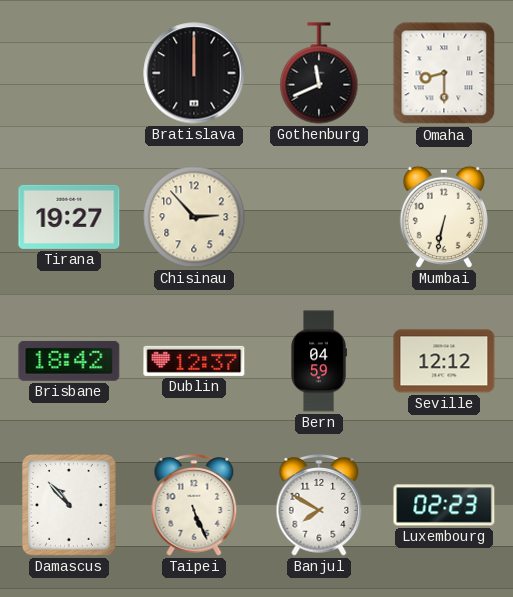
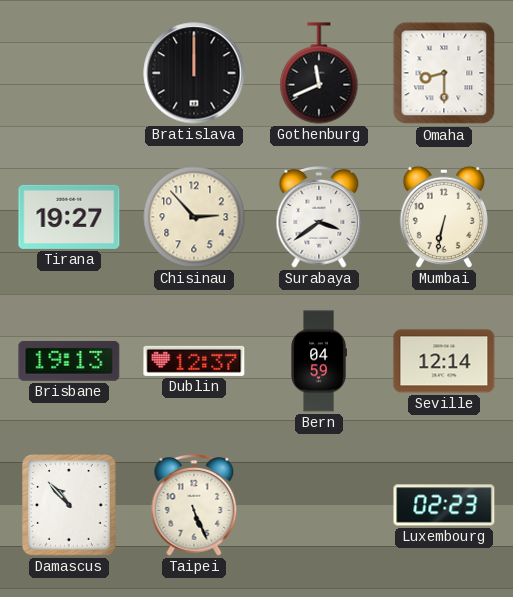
Surabaya: none -> 3:39
Brisbane: 18:42 -> 19:13
Seville: 12:12 -> 12:14
Banjul: 7:50 -> none
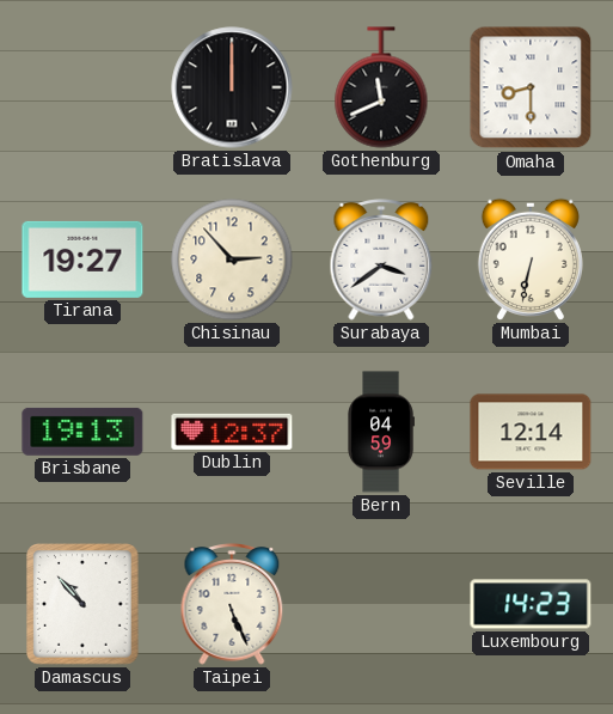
Luxembourg: 02:23 -> 14:23
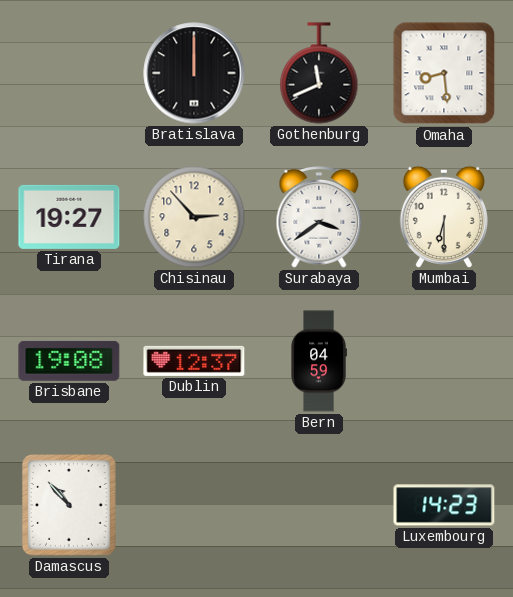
Omaha: 8:30 -> 8:29
Mumbai: 6:32 -> 6:30
Brisbane: 19:13 -> 19:08
Seville: 12:14 -> none
Taipei: 5:26 -> none
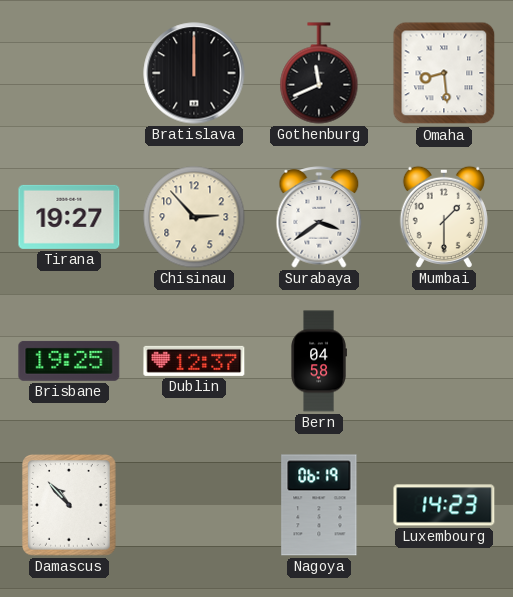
Mumbai: 6:30 -> 1:30
Brisbane: 19:08 -> 19:25
Bern: 04:59 -> 04:58
Nagoya: none -> 06:19
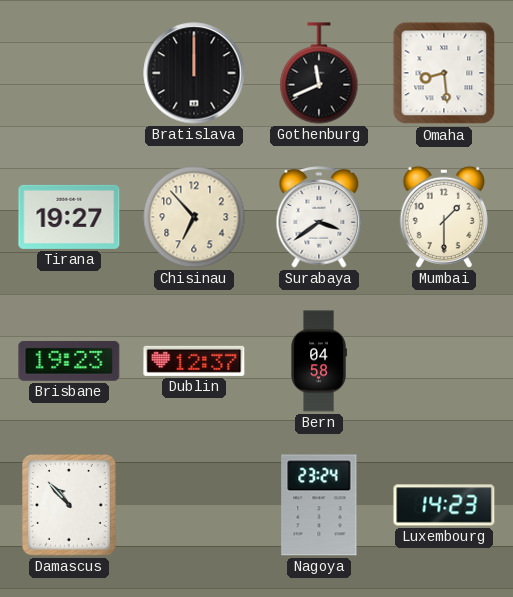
Chisinau: 2:53 -> 6:53
Brisbane: 19:25 -> 19:23
Nagoya: 06:19 -> 23:24
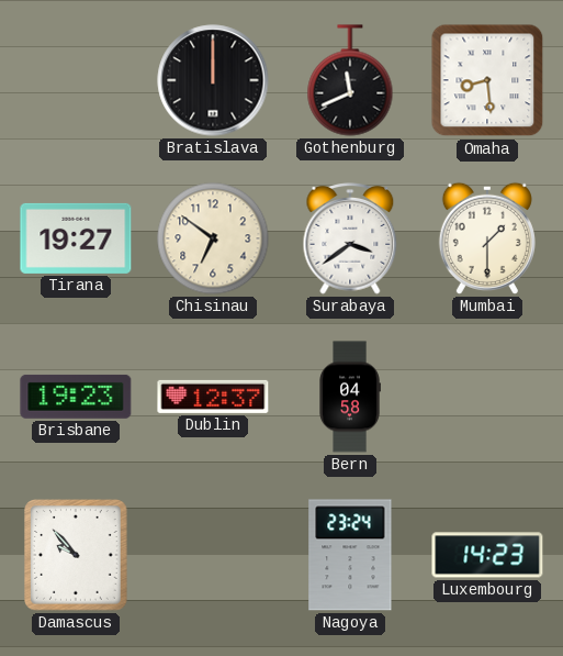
Chisinau: 6:53 -> 6:51
Damascus: 10:53 -> 9:53
